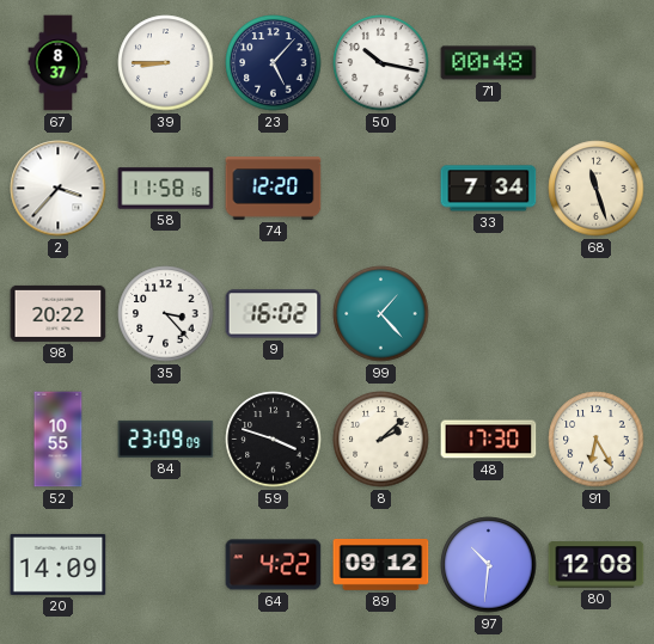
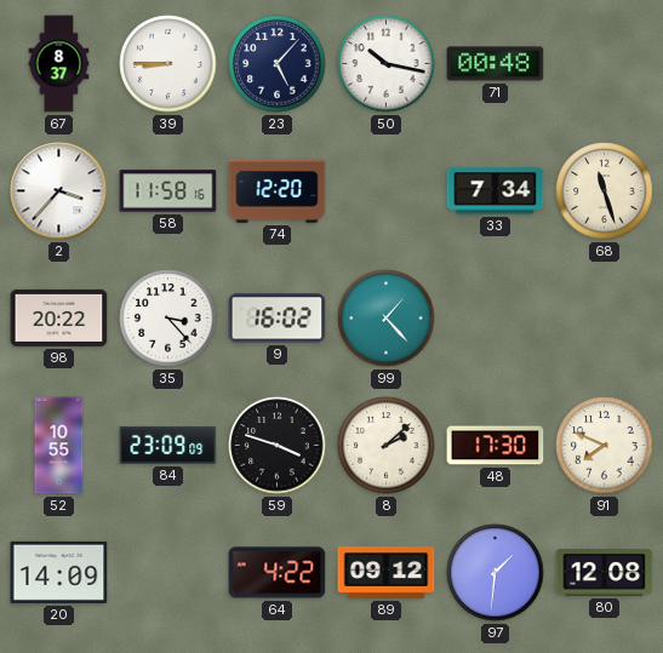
91: 6:25 -> 7:49
97: 10:31 -> 1:31
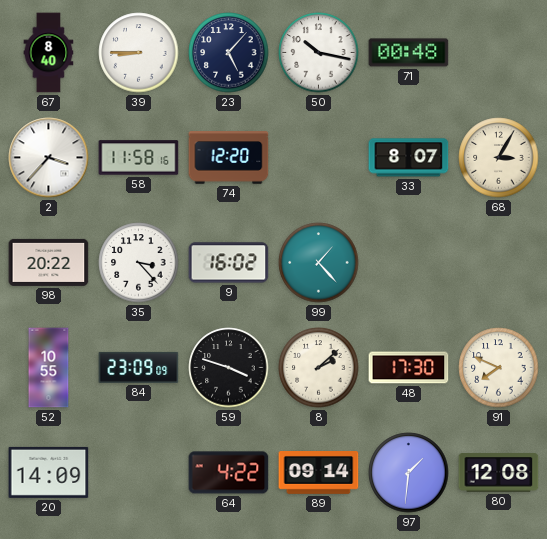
67: 8:37 -> 8:40
33: 7:34 -> 8:07
68: 11:27 -> 3:05
89: 09:12 -> 09:14
